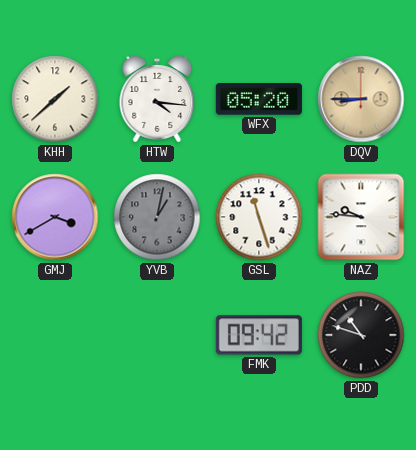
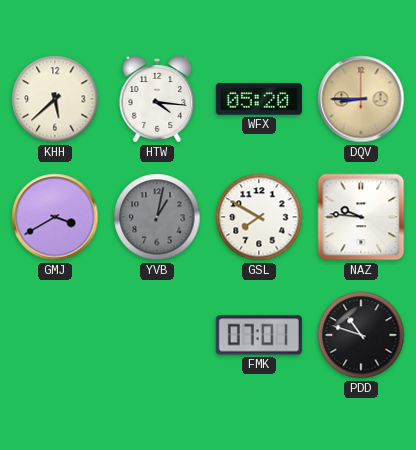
KHH: 1:38 -> 5:38
GSL: 11:27 -> 7:50
FMK: 09:42 -> 07:01
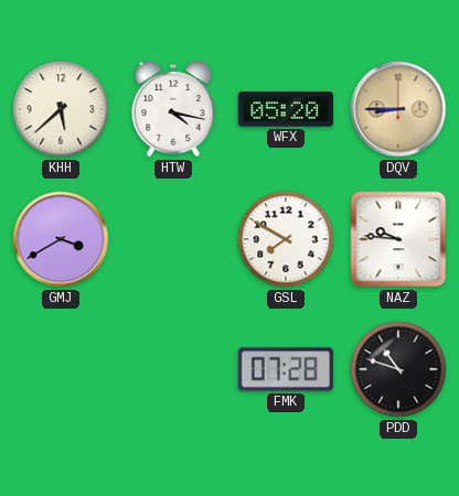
HTW: 4:16 -> 4:17
YVB: 1:02 -> none
FMK: 07:01 -> 07:28
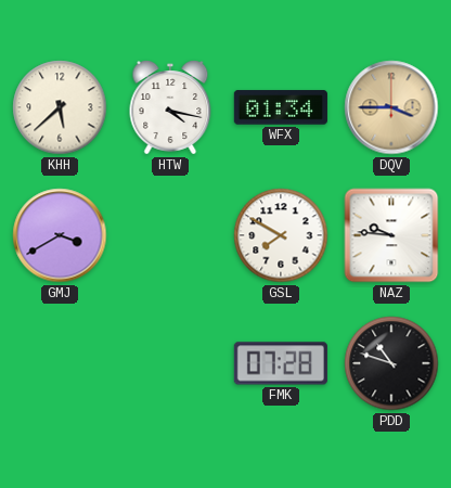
WFX: 05:20 -> 01:34
DQV: 8:45 -> 3:45
